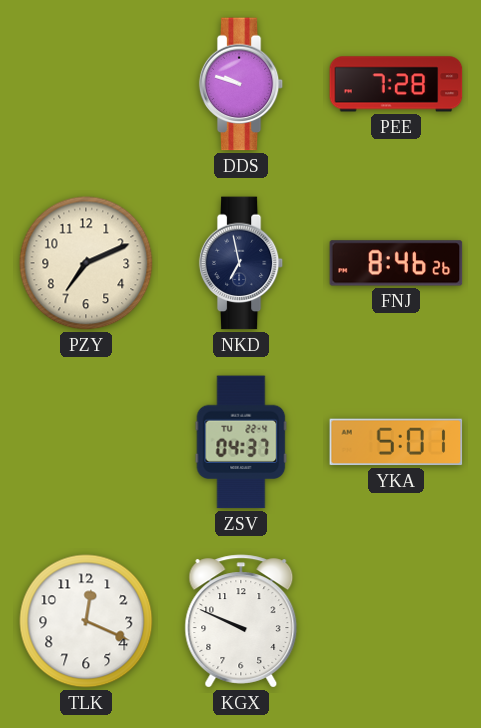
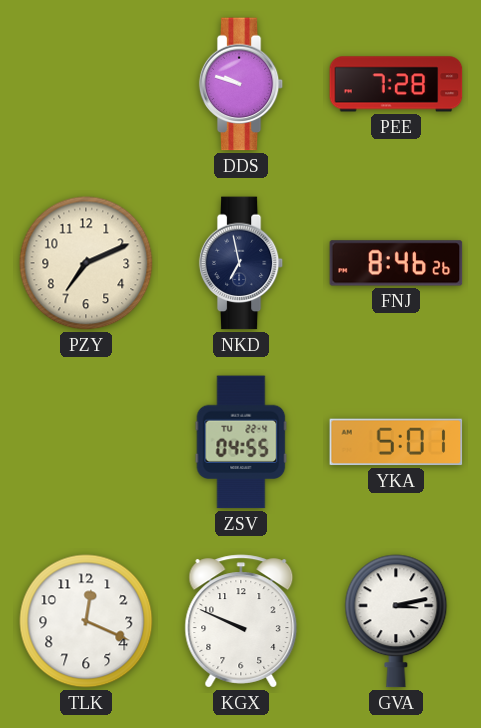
ZSV: 04:37 -> 04:55
GVA: none -> 3:13
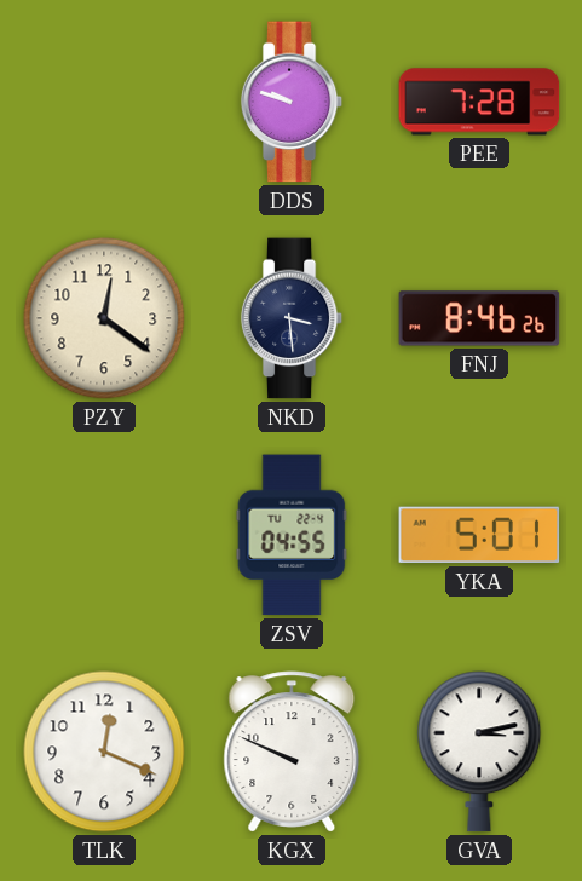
PZY: 7:11 -> 12:21
NKD: 6:58 -> 3:29
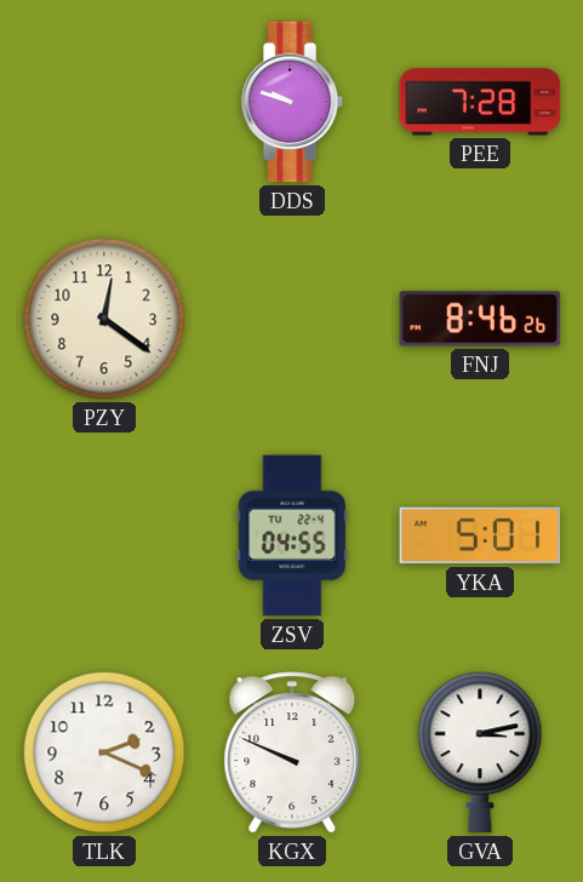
NKD: 3:29 -> none
TLK: 12:19 -> 2:19
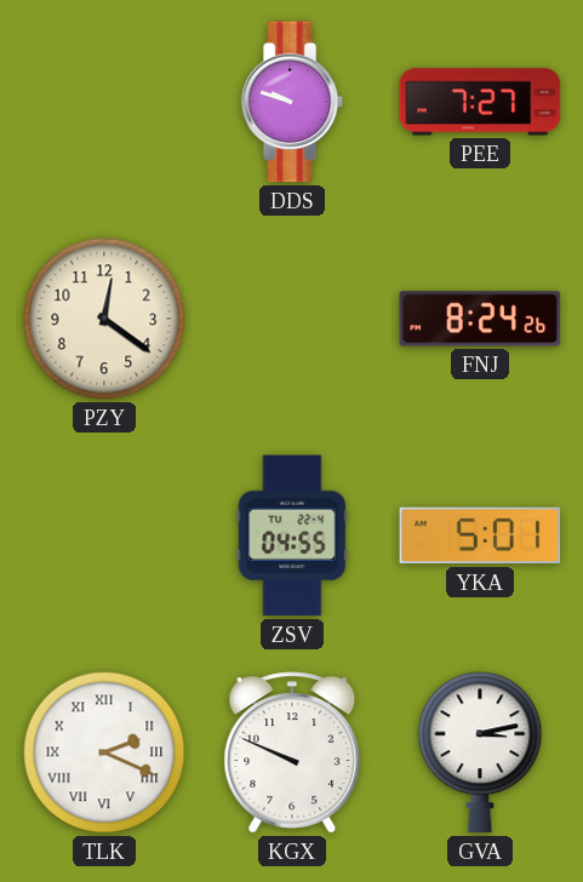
PEE: 7:28 -> 7:27
FNJ: 8:46 -> 8:24
TLK numerals: Arabic -> Roman
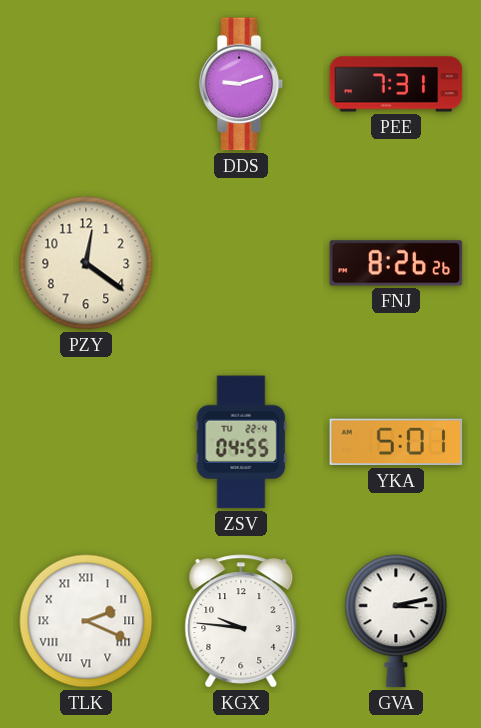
DDS: 9:48 -> 9:12
PEE: 7:27 -> 7:31
FNJ: 8:24 -> 8:26
KGX: 9:49 -> 9:46
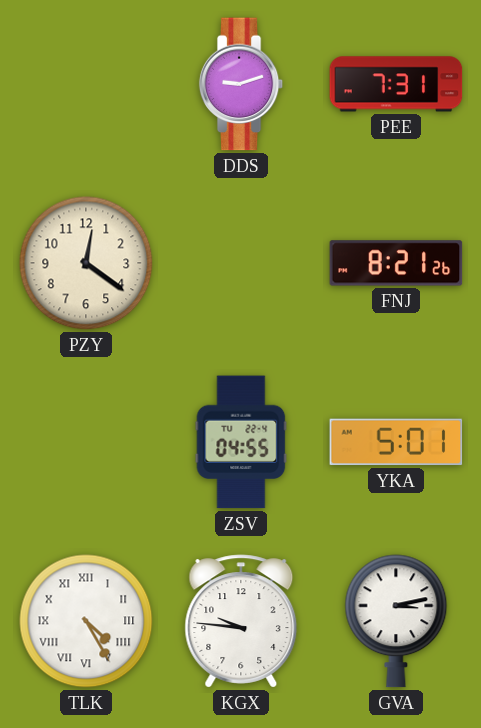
FNJ: 8:26 -> 8:21
TLK: 2:19 -> 4:25
